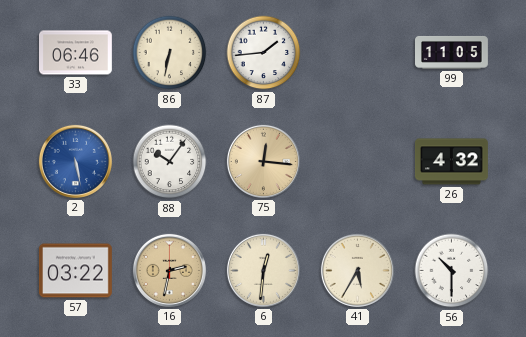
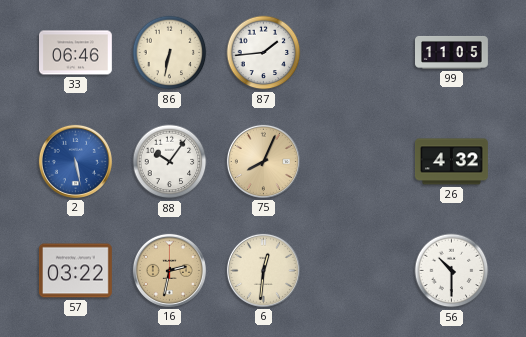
75: 12:16 -> 8:04
41: 5:35 -> none
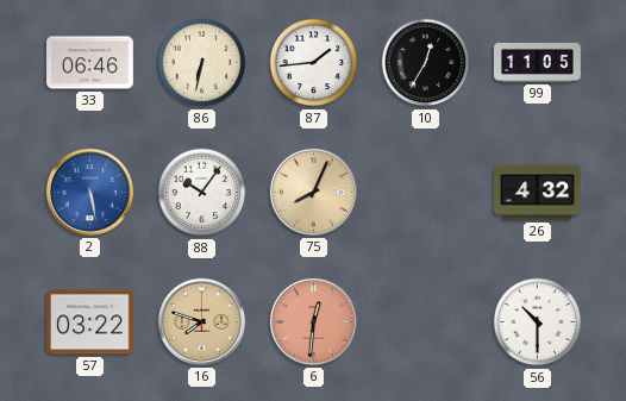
10: none -> 12:35
16: 2:32 -> 7:48
6 dial: cream -> salmon
